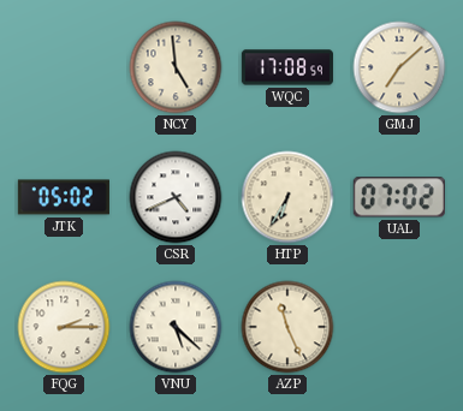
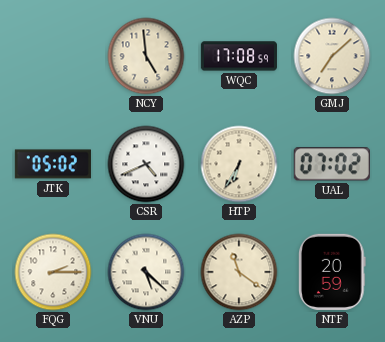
AZP: 11:26 -> 11:21
NTF: none -> 20:59
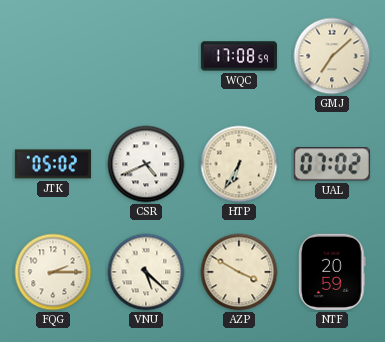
NCY: 4:59 -> none
AZP: 11:21 -> 3:50
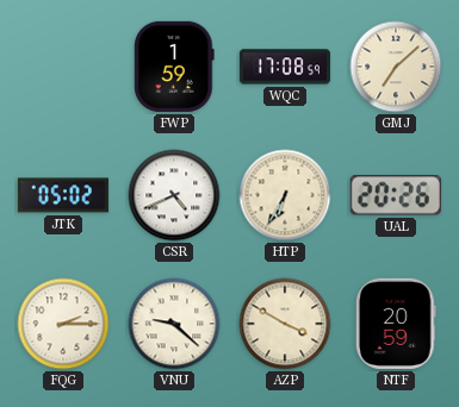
FWP: none -> 1:59
UAL: 07:02 -> 20:26
VNU: 5:22 -> 9:22
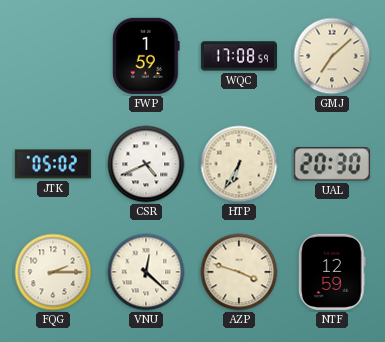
UAL: 20:26 -> 20:30
VNU: 9:22 -> 12:22
AZP: 3:50 -> 3:48
NTF: 20:59 -> 12:59
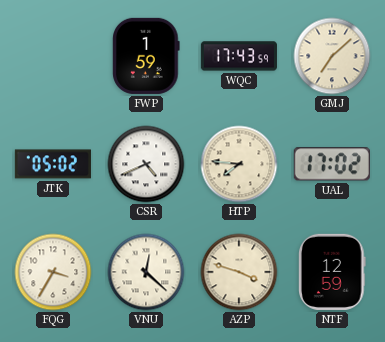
WQC: 17:08 -> 17:43
HTP: 6:35 -> 7:46
UAL: 20:30 -> 17:02
FQG: 2:15 -> 3:35
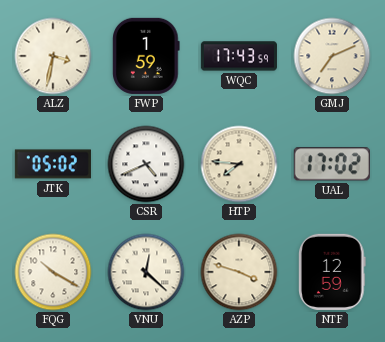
ALZ: none -> 3:32
GMJ: 7:08 -> 7:11
FQG: 3:35 -> 10:20
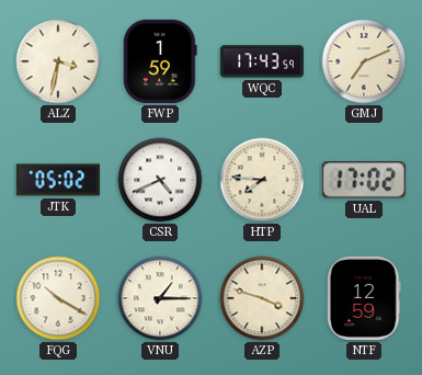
VNU: 12:22 -> 1:15
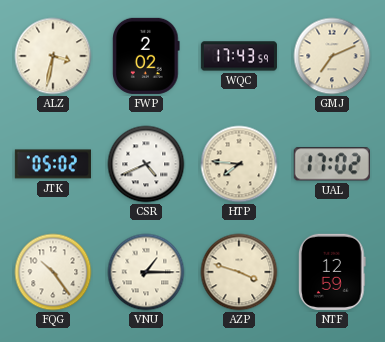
FWP: 1:59 -> 2:02
FQG: 10:20 -> 10:24
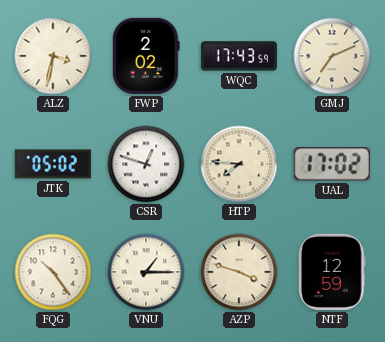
CSR: 4:41 -> 12:48
